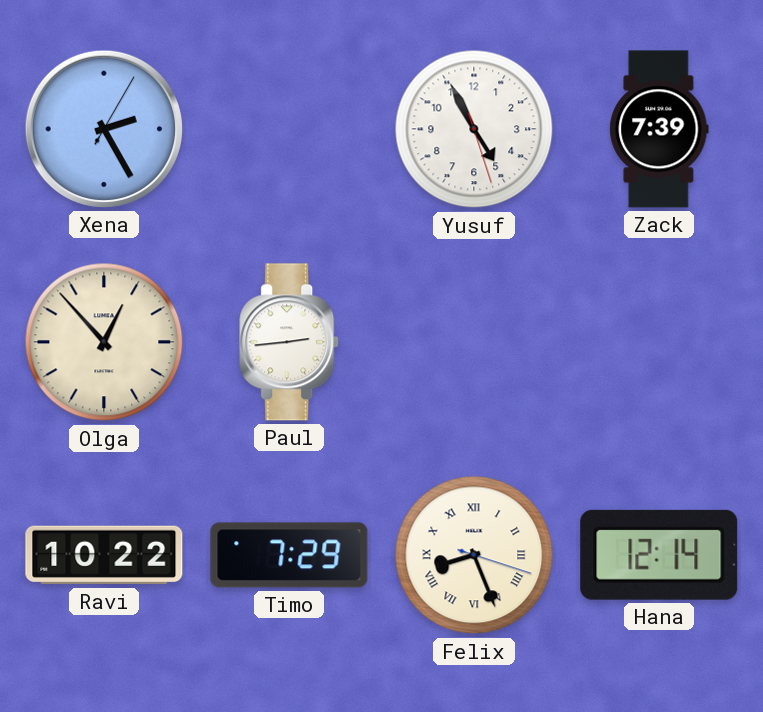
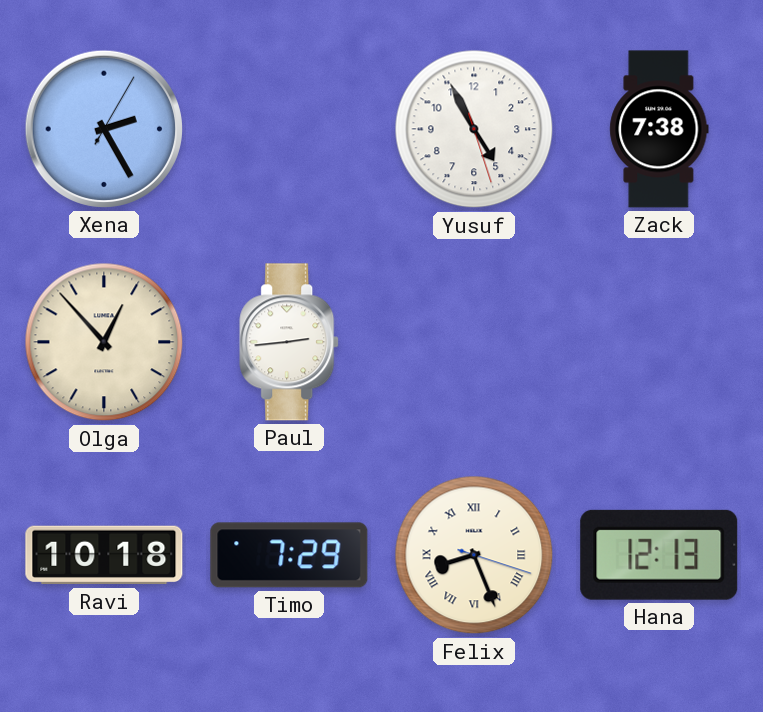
Zack: 7:39 -> 7:38
Ravi: 10:22 -> 10:18
Hana: 12:14 -> 12:13
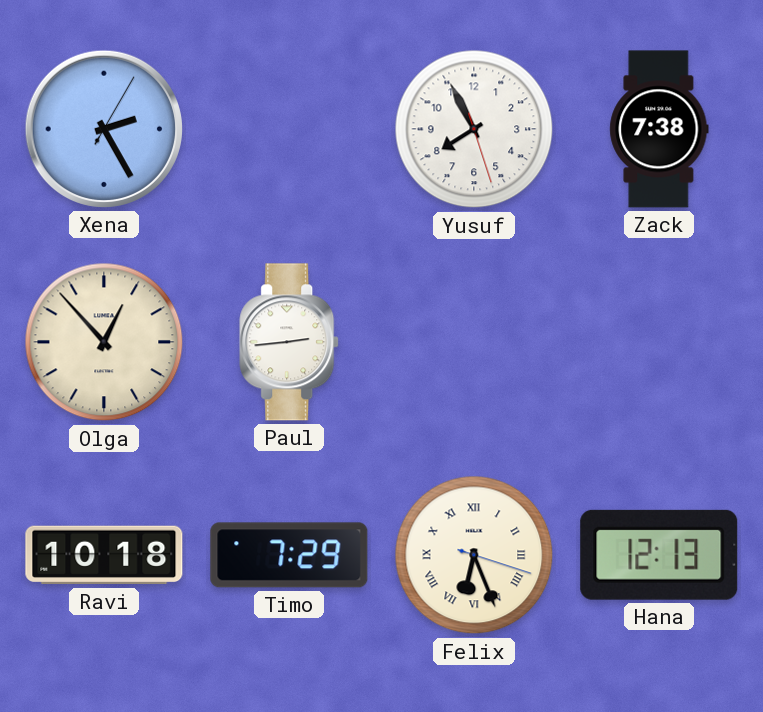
Yusuf: 4:55 -> 7:55
Felix: 8:26 -> 6:26
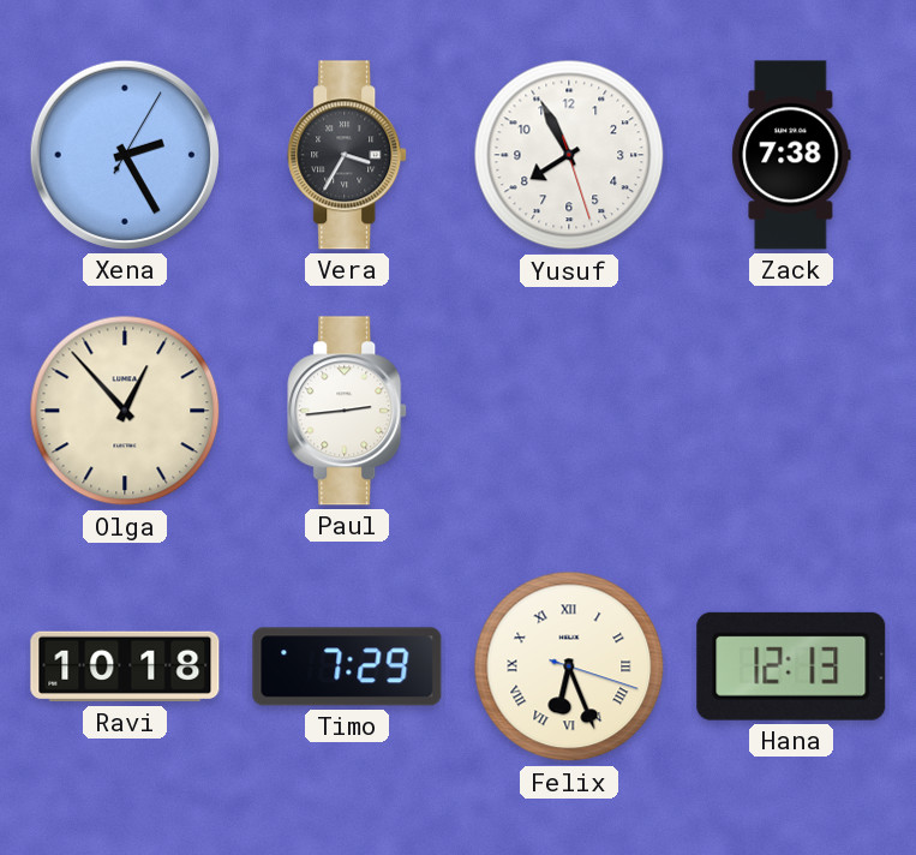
Vera: none -> 3:35
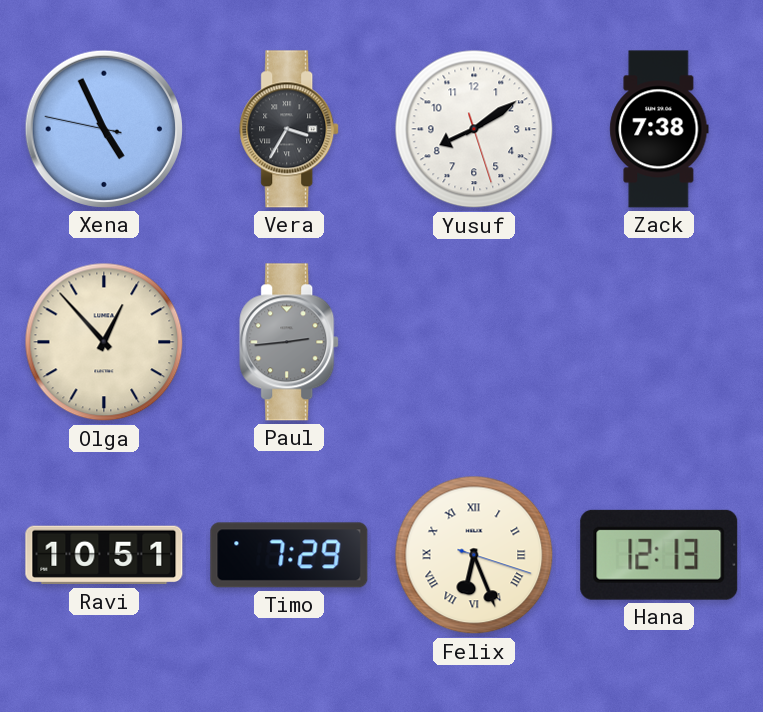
Xena: 2:25 -> 4:55
Yusuf: 7:55 -> 8:09
Paul dial: white -> grey
Ravi: 10:18 -> 10:51
